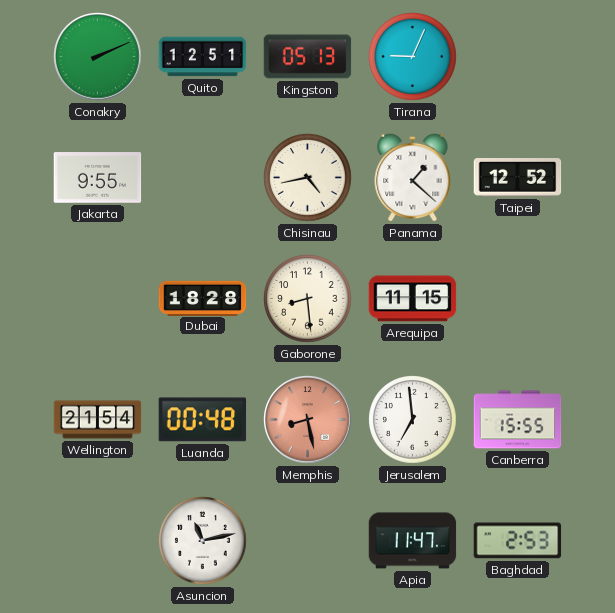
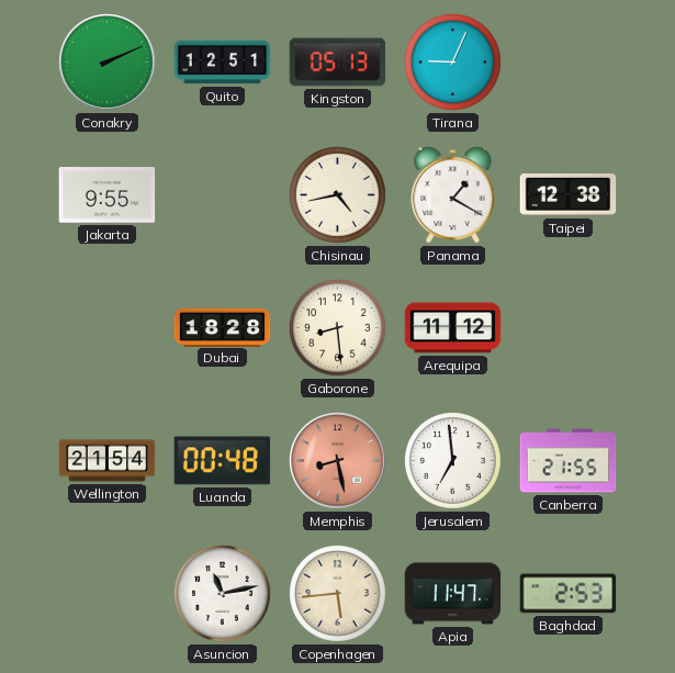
Panama: 1:22 -> 1:20
Taipei: 12:52 -> 12:38
Arequipa: 11:15 -> 11:12
Canberra: 15:55 -> 21:55
Copenhagen: none -> 5:44
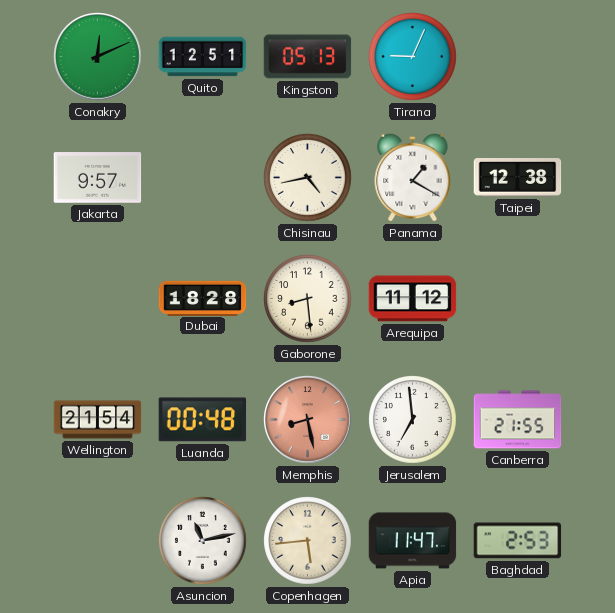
Conakry: 2:11 -> 12:11
Jakarta: 9:55 -> 9:57
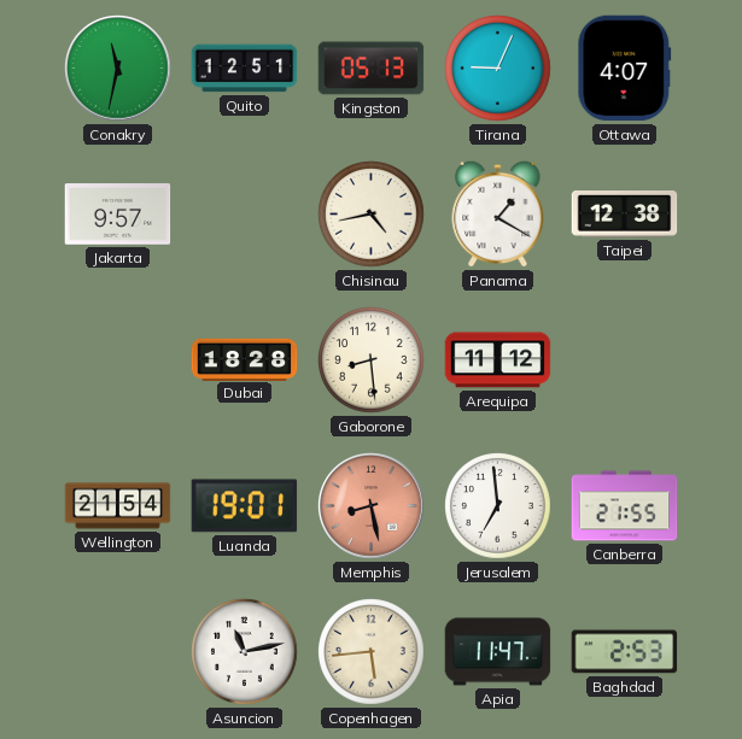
Conakry: 12:11 -> 11:32
Ottawa: none -> 4:07
Luanda: 00:48 -> 19:01
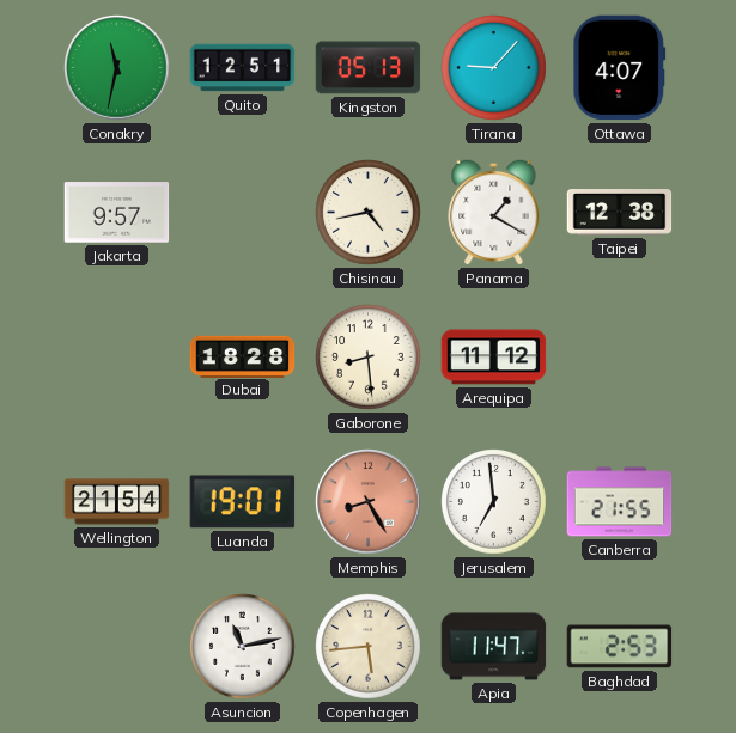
Tirana: 9:04 -> 9:07
Memphis: 8:28 -> 8:25
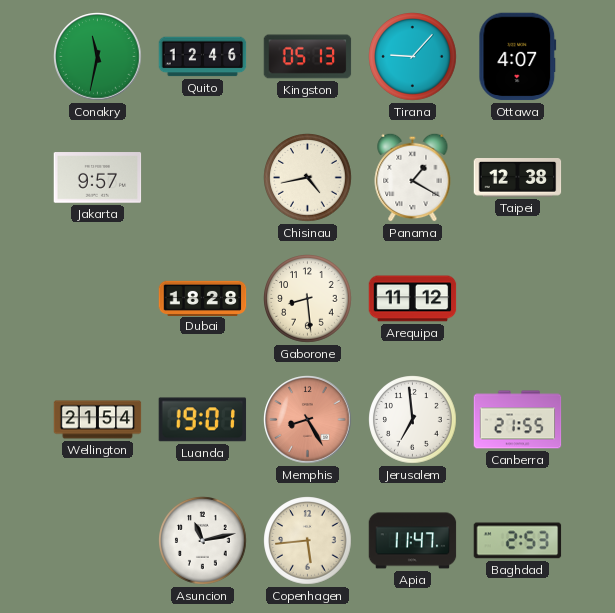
Quito: 12:51 -> 12:46
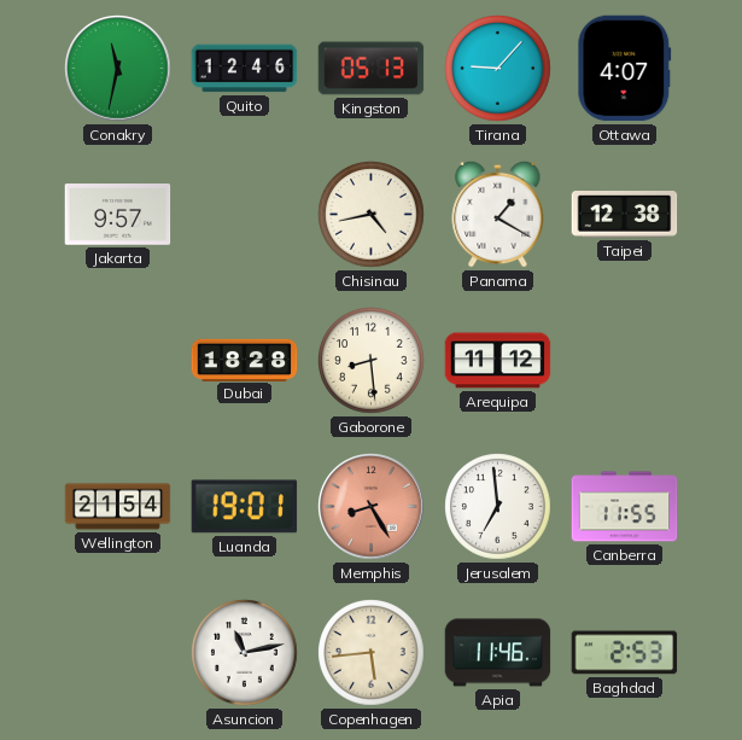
Canberra: 21:55 -> 11:55
Apia: 11:47 -> 11:46
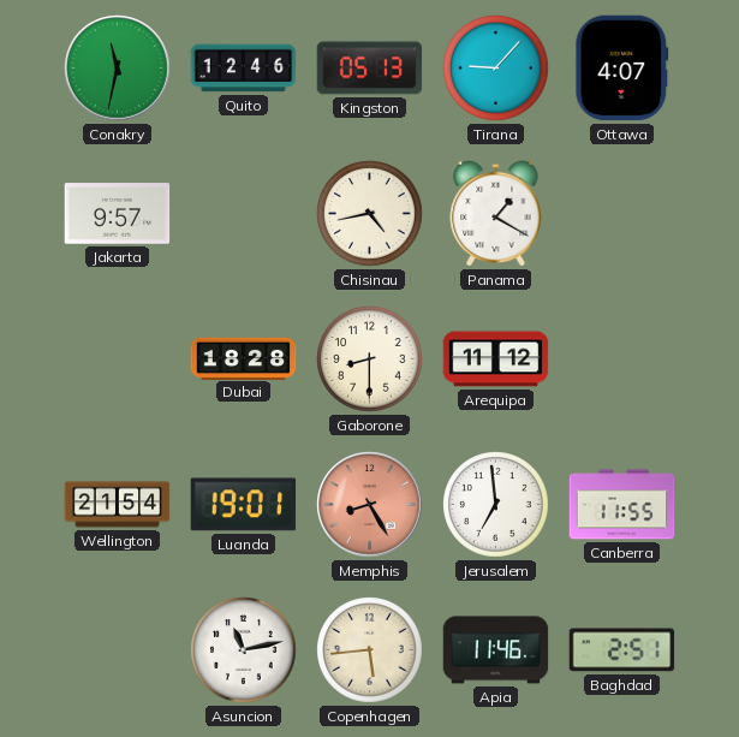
Taipei: 12:38 -> none
Gaborone: 8:29 -> 8:30
Baghdad: 2:53 -> 2:51
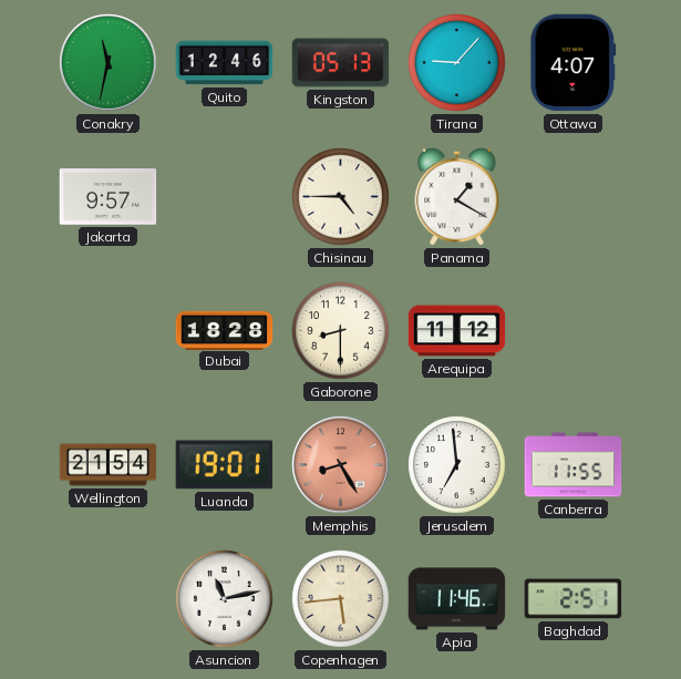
Chisinau: 4:43 -> 4:45
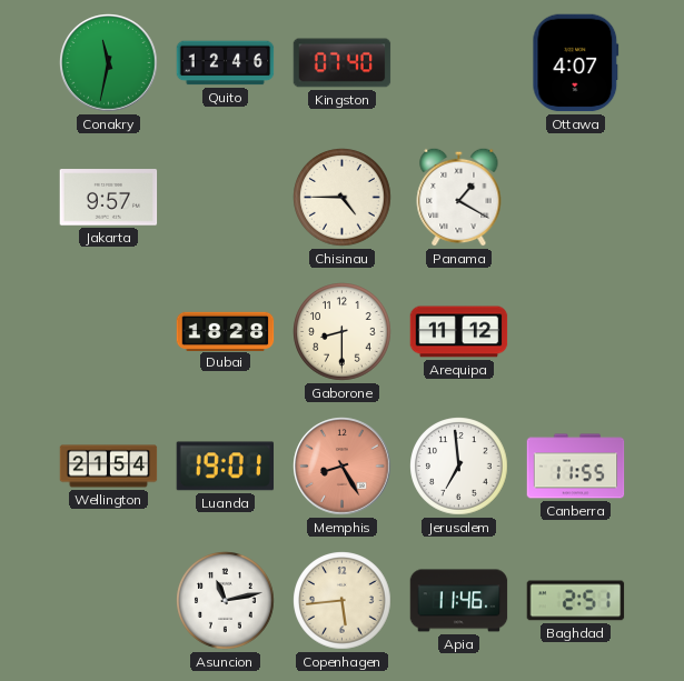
Kingston: 05:13 -> 07:40
Tirana: 9:07 -> none
